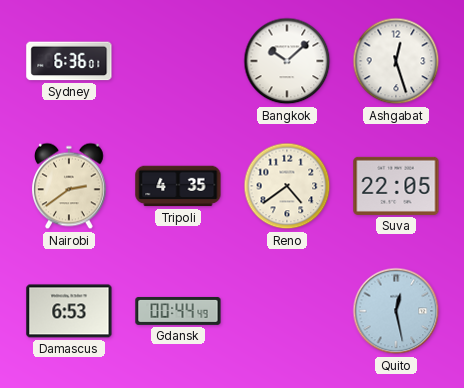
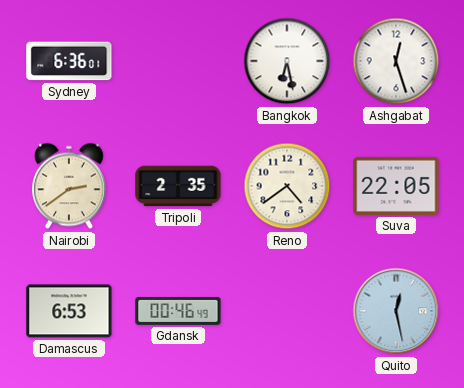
Bangkok: 10:08 -> 6:28
Tripoli: 4:35 -> 2:35
Gdansk: 00:44 -> 00:46
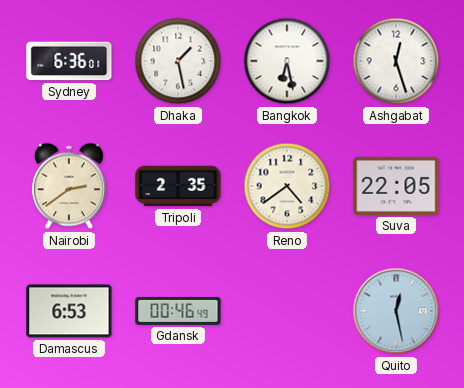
Dhaka: none -> 1:28
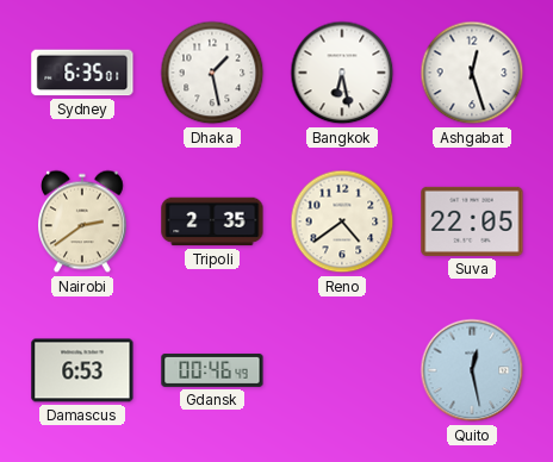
Sydney: 6:36 -> 6:35
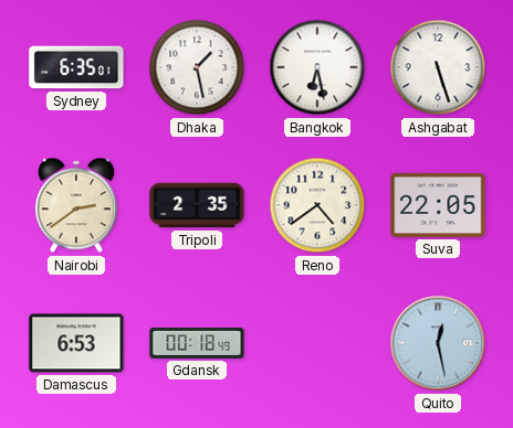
Ashgabat: 12:27 -> 5:27
Gdansk: 00:46 -> 00:18
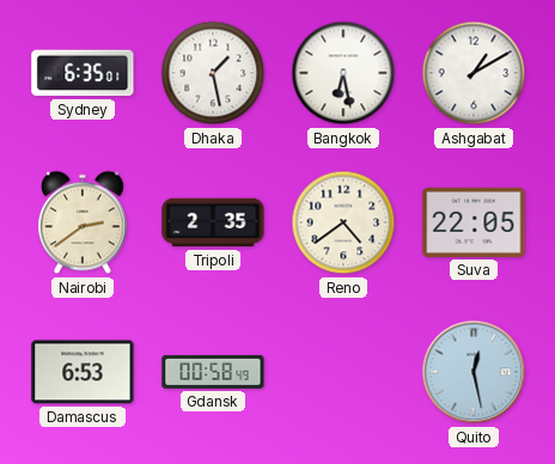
Ashgabat: 5:27 -> 1:10
Gdansk: 00:18 -> 00:58
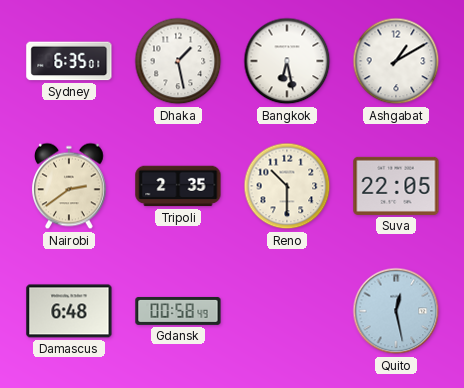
Reno: 4:39 -> 10:30
Damascus: 6:53 -> 6:48
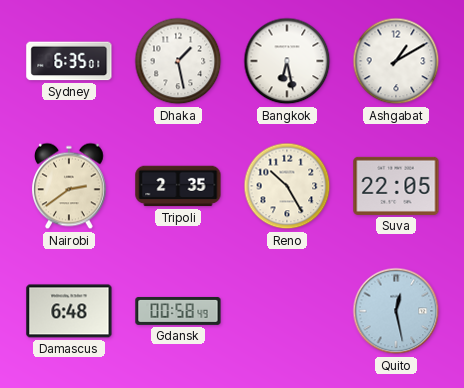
Reno: 10:30 -> 10:25
